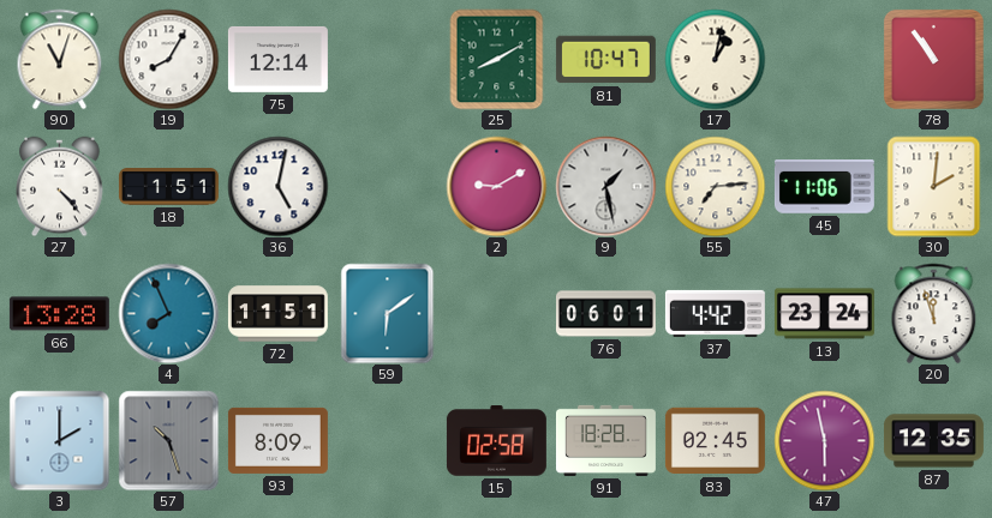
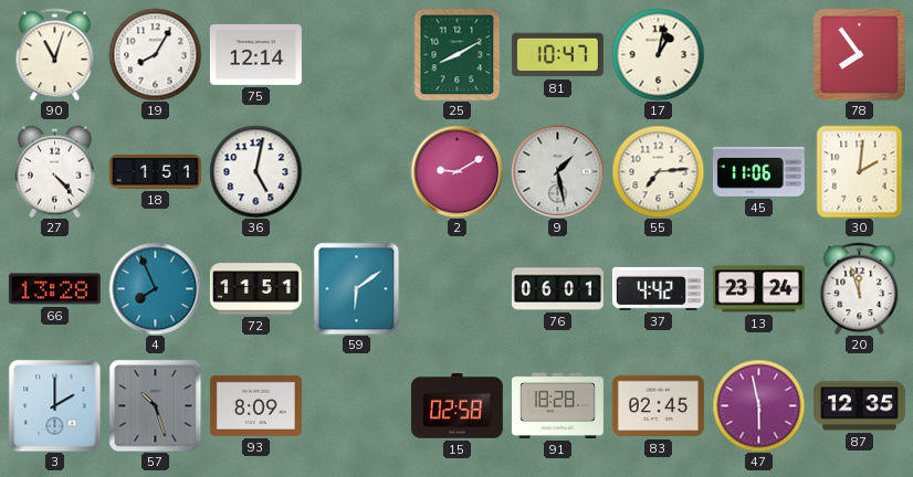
78: 10:54 -> 7:54
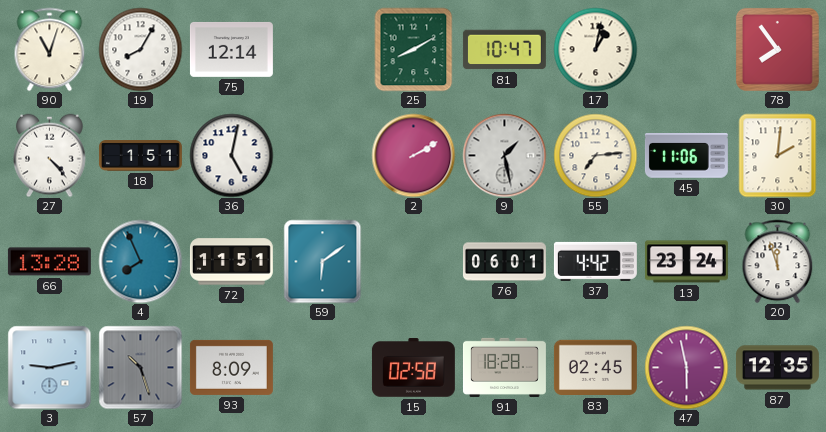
2: 9:10 -> 2:10
3: 2:00 -> 9:13
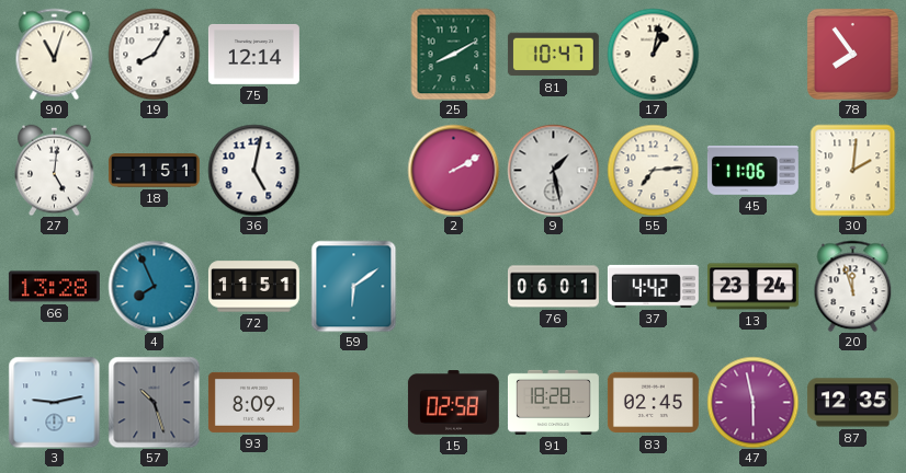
27: 4:23 -> 5:01
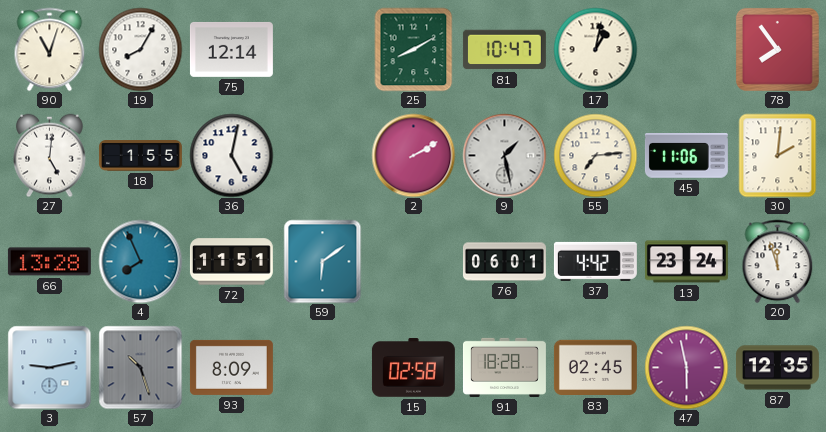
18: 1:51 -> 1:55
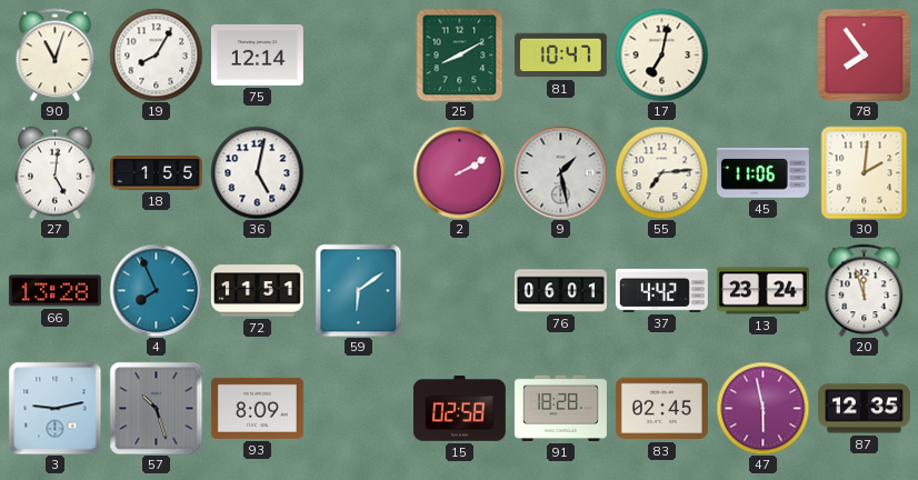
17: 1:02 -> 7:02
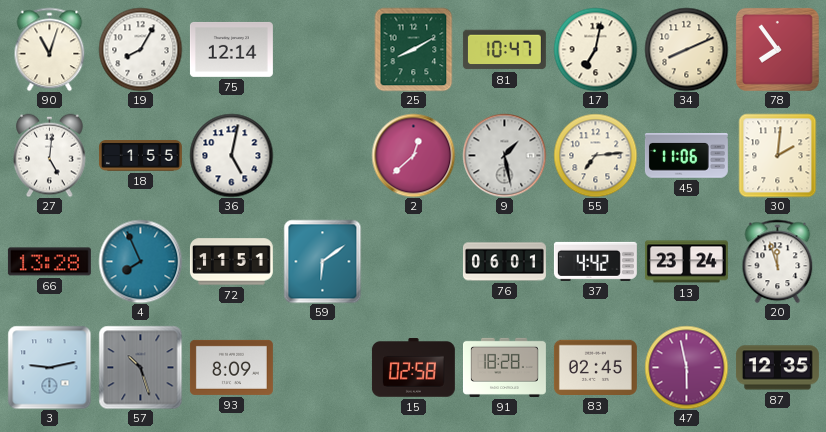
34: none -> 8:11
2: 2:10 -> 12:38
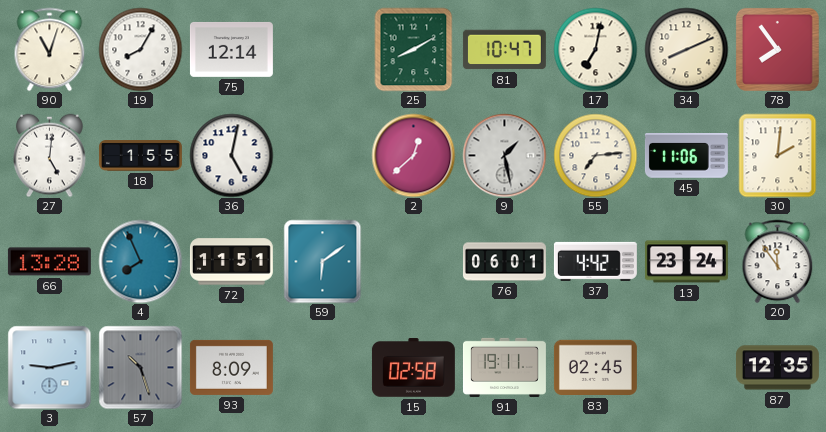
20: 11:57 -> 11:54
91: 18:28 -> 19:11
47: 5:58 -> none
